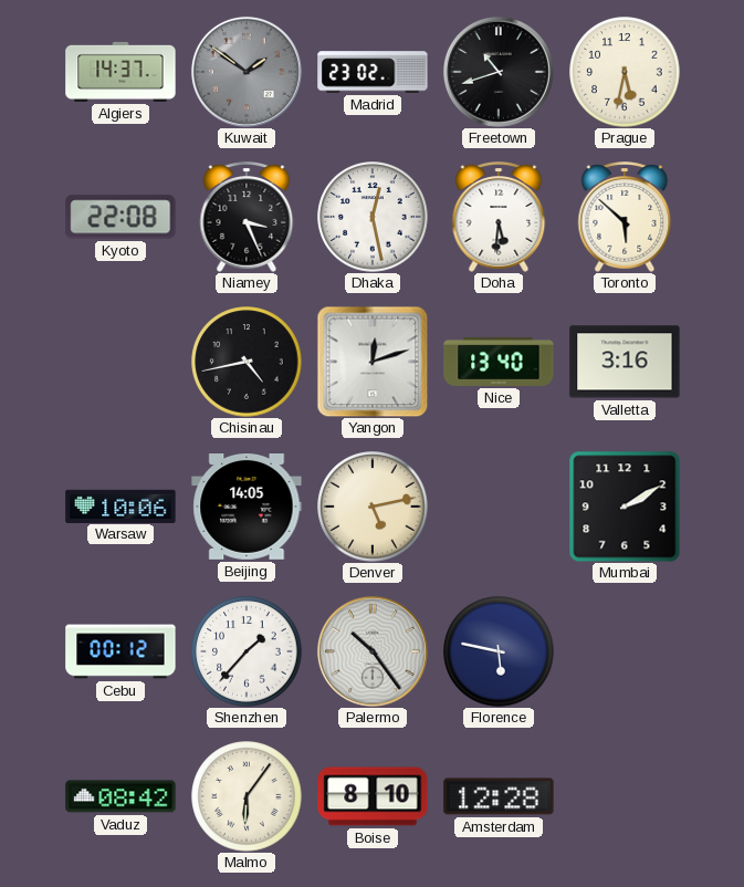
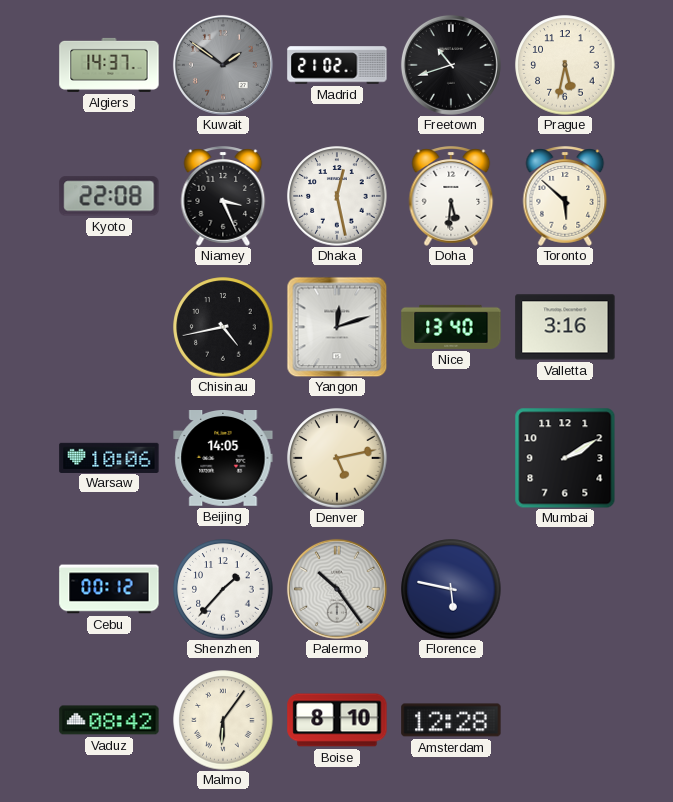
Madrid: 23:02 -> 21:02
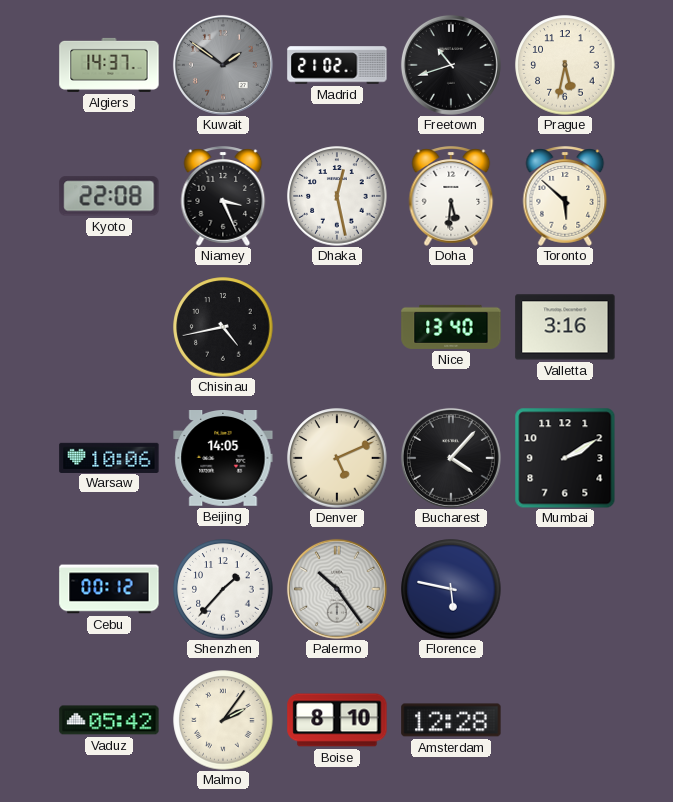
Yangon: 12:12 -> none
Denver: 5:13 -> 5:11
Bucharest: none -> 4:07
Vaduz: 08:42 -> 05:42
Malmo: 6:06 -> 2:06
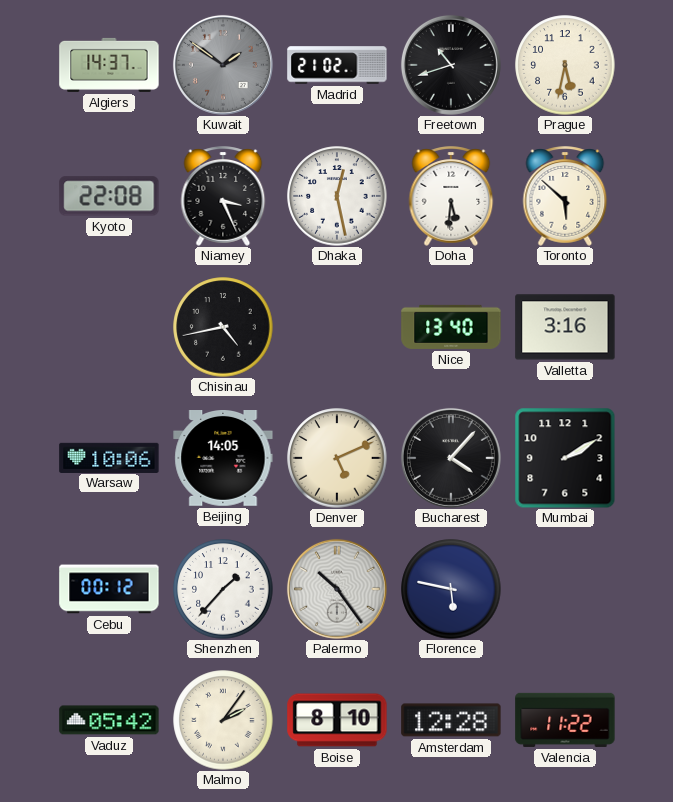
Valencia: none -> 11:22
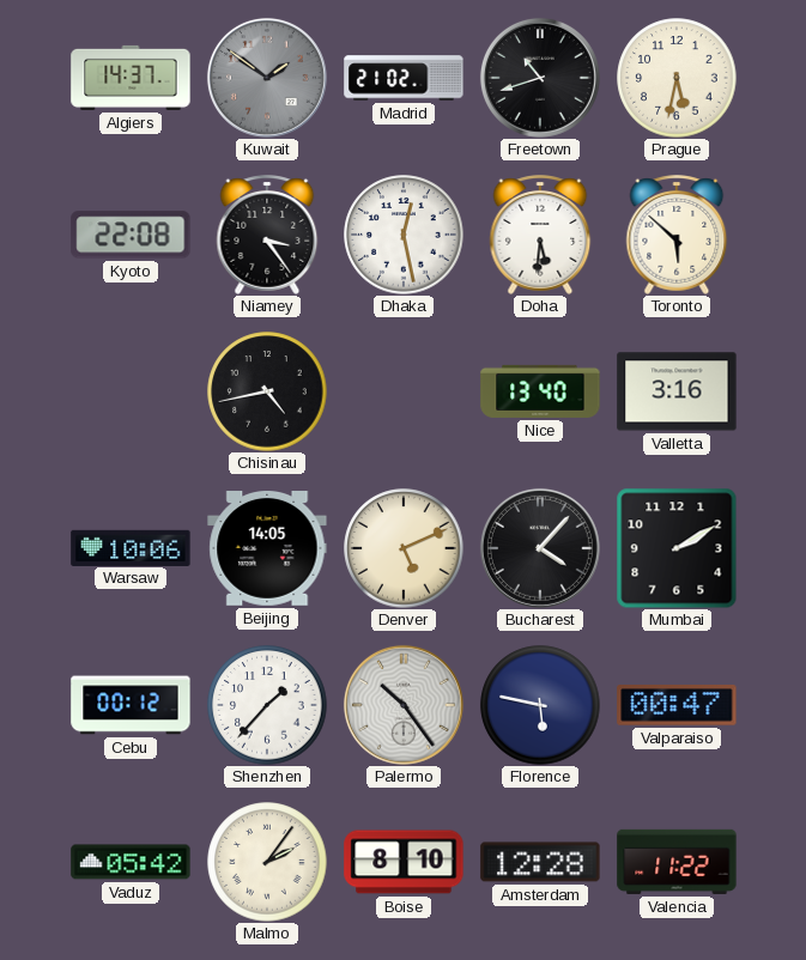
Niamey: 3:26 -> 3:24
Valparaiso: none -> 00:47
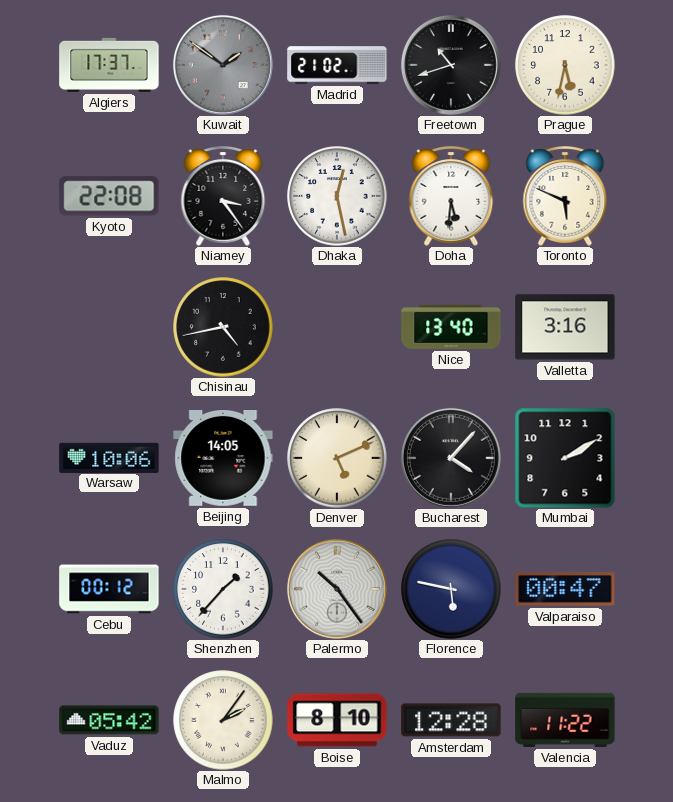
Algiers: 14:37 -> 17:37
Toronto: 5:52 -> 5:49
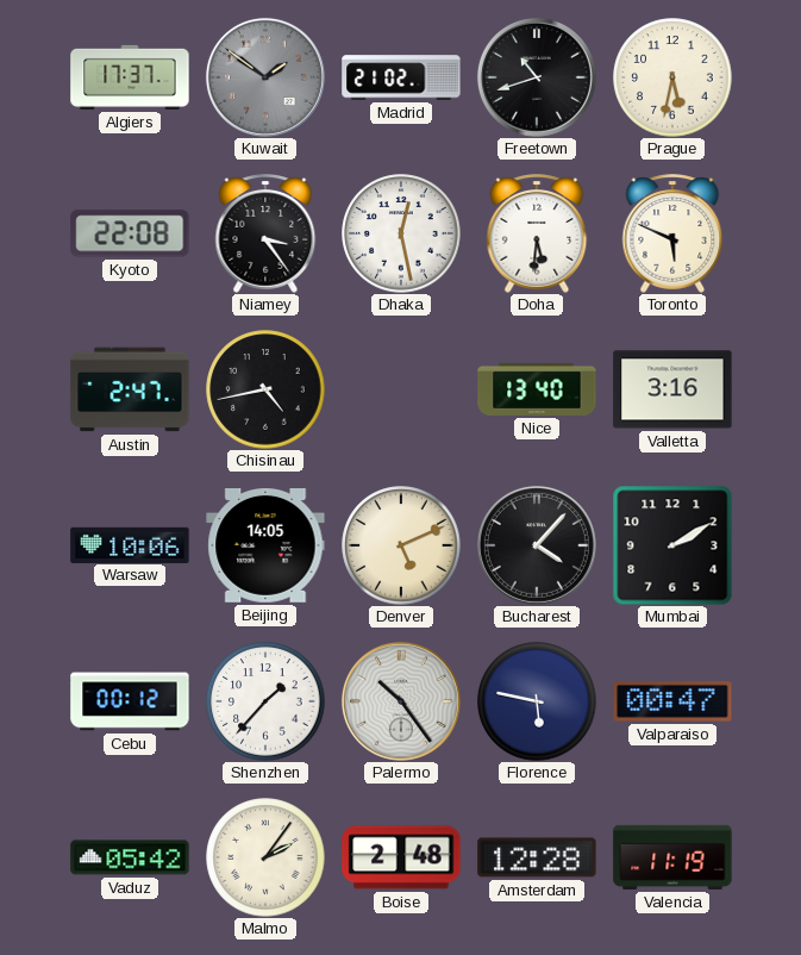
Austin: none -> 2:47
Boise: 8:10 -> 2:48
Valencia: 11:22 -> 11:19
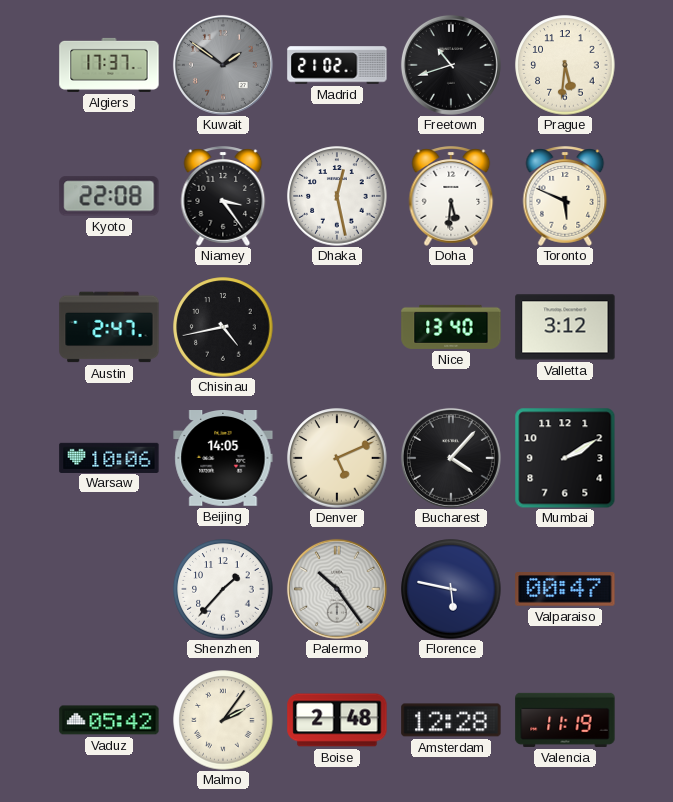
Prague: 5:32 -> 5:31
Valletta: 3:16 -> 3:12
Cebu: 00:12 -> none
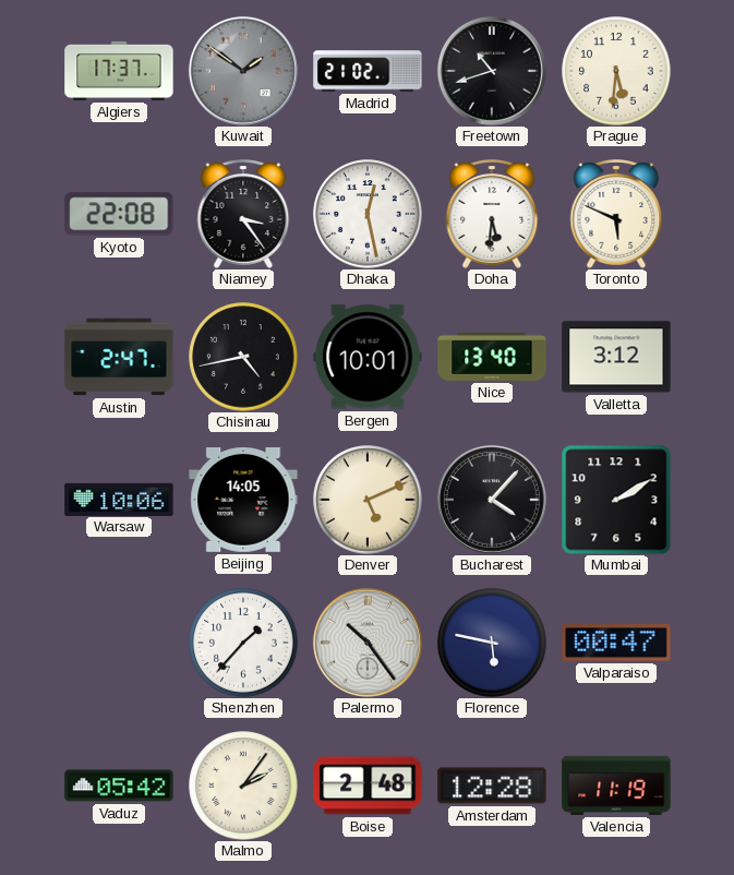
Bergen: none -> 10:01
